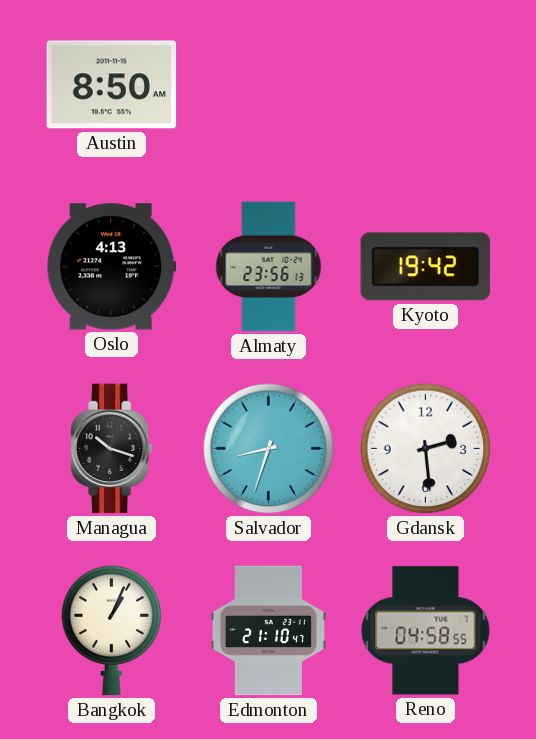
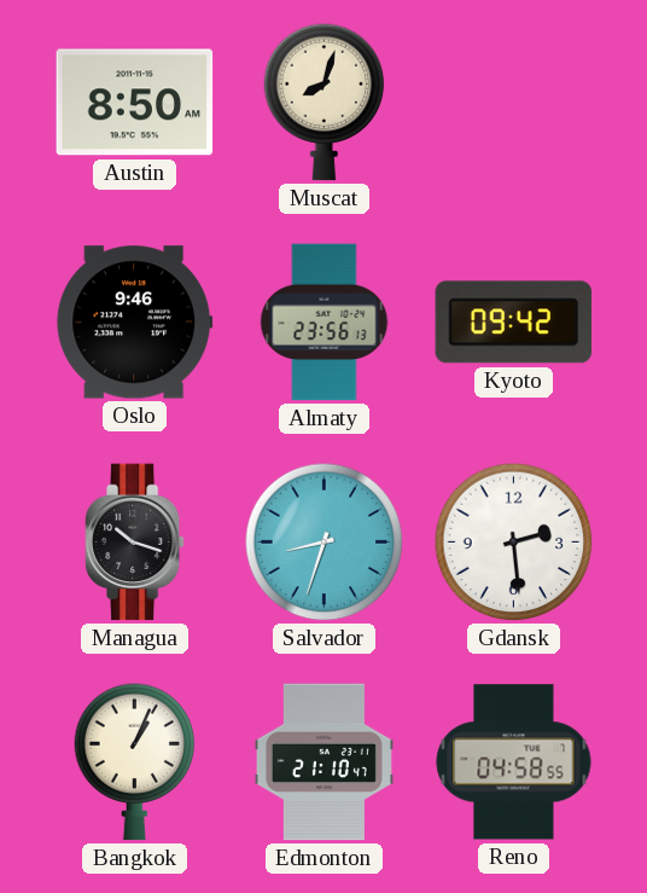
Muscat: none -> 8:03
Oslo: 4:13 -> 9:46
Kyoto: 19:42 -> 09:42
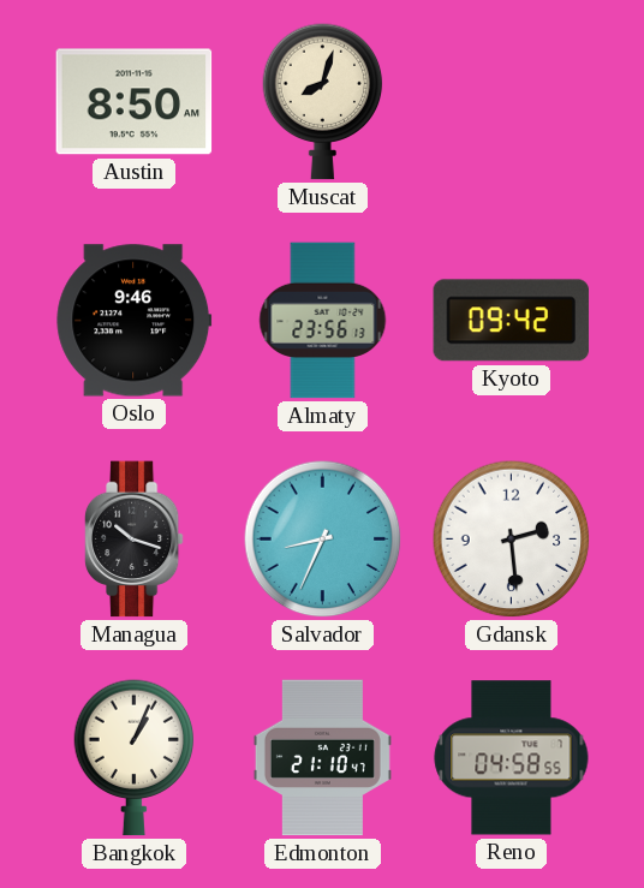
Salvador: 8:33 -> 8:34
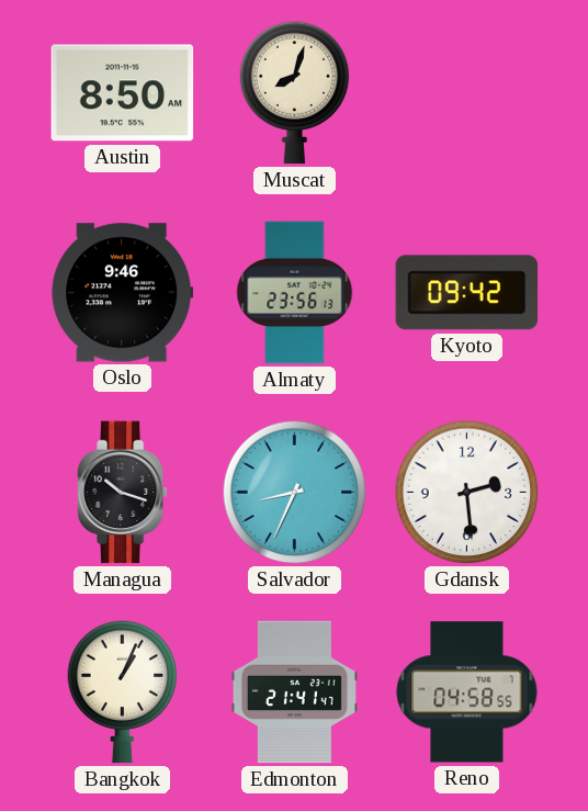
Edmonton: 21:10 -> 21:41
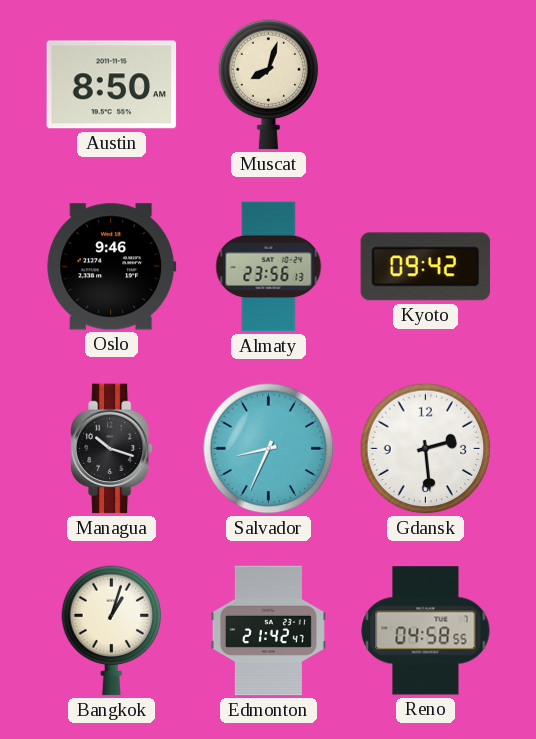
Bangkok: 1:04 -> 1:03
Edmonton: 21:41 -> 21:42
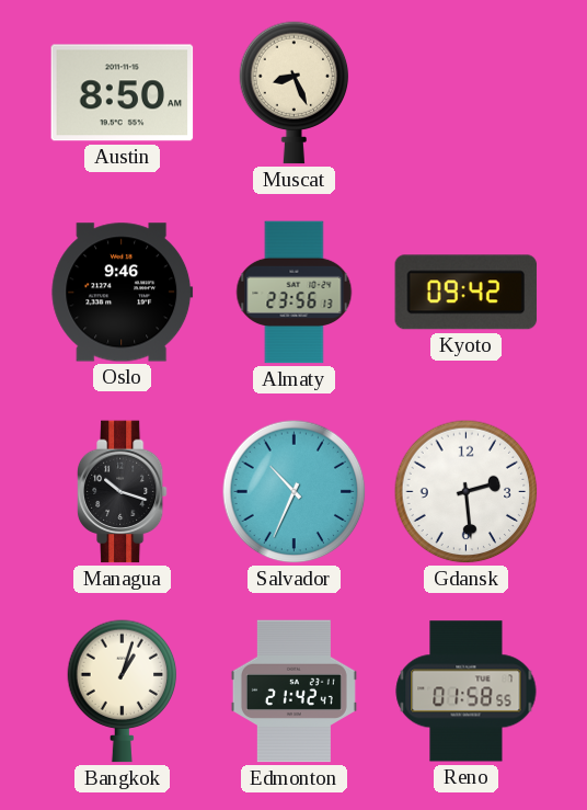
Muscat: 8:03 -> 8:26
Salvador: 8:34 -> 10:34
Reno: 04:58 -> 01:58
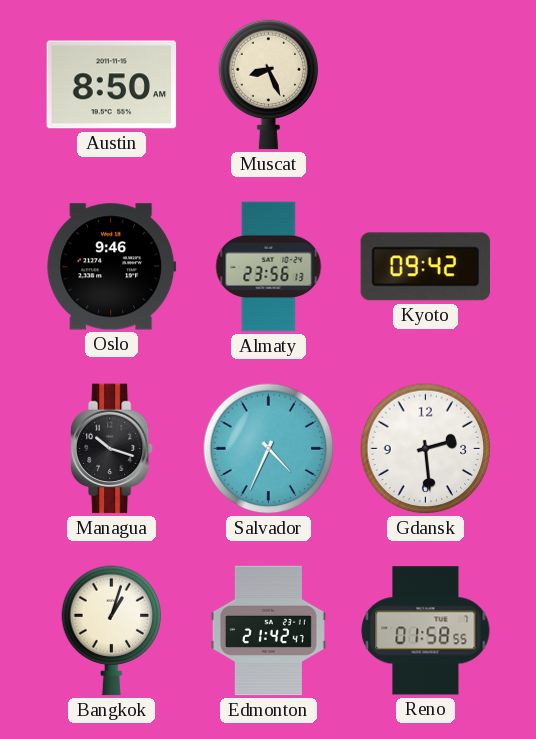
Salvador: 10:34 -> 4:34
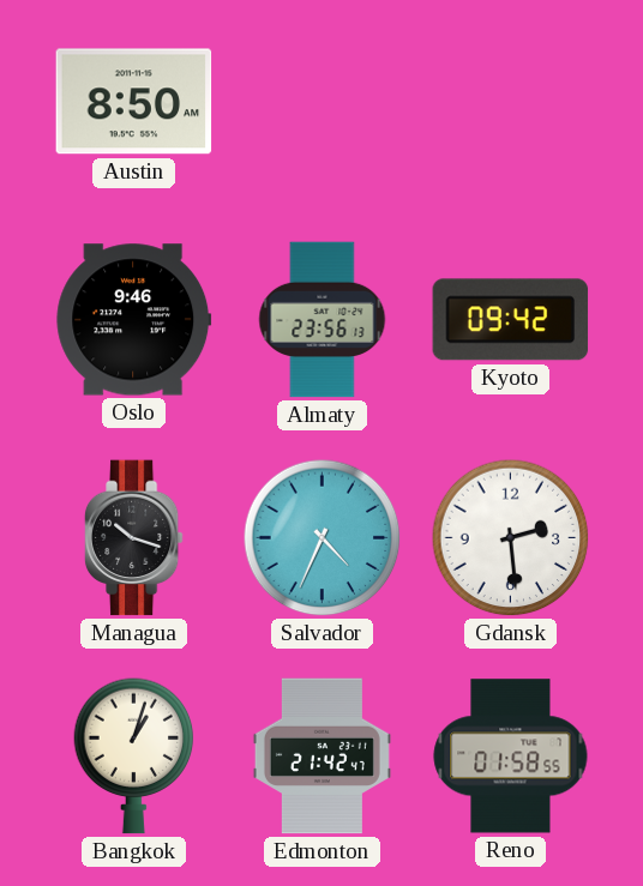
Muscat: 8:26 -> none
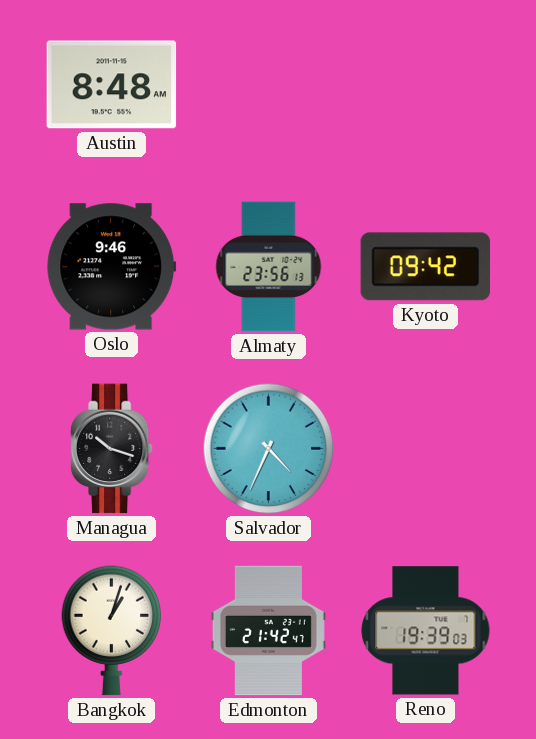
Austin: 8:50 -> 8:48
Gdansk: 2:29 -> none
Reno: 01:58 -> 19:39
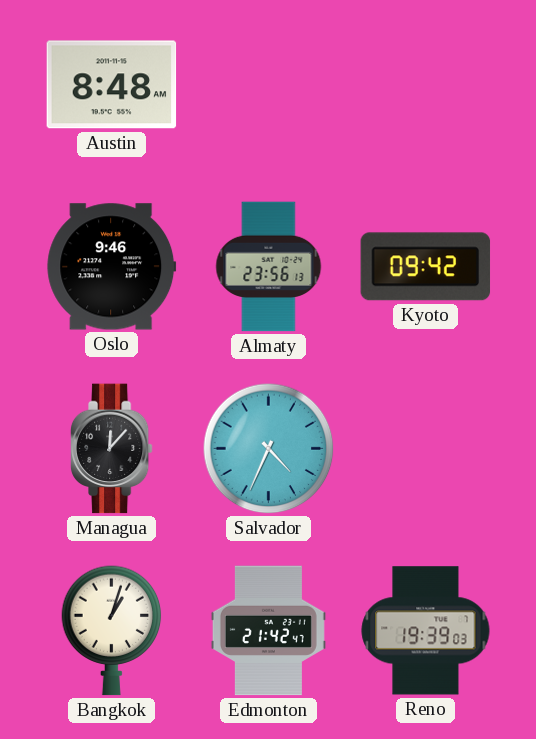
Managua: 10:18 -> 12:07
